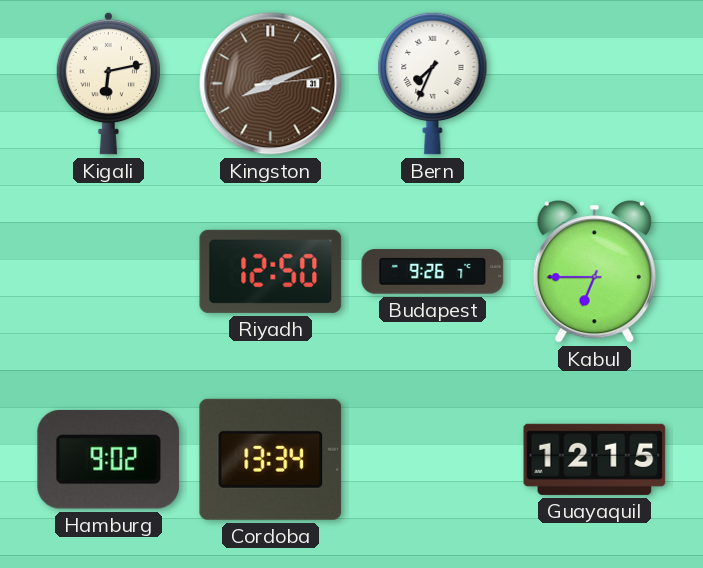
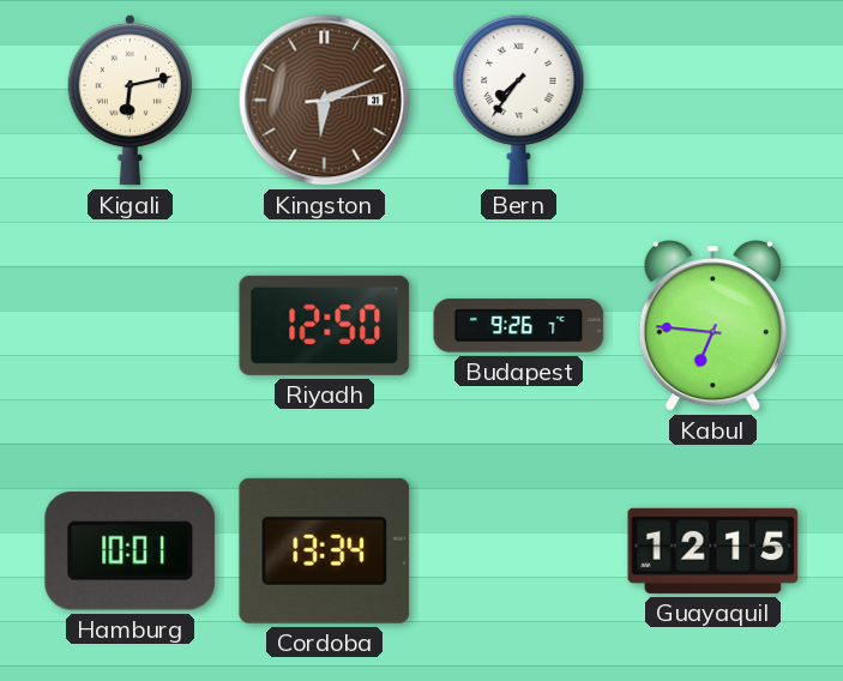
Kingston: 8:11 -> 6:11
Bern: 7:34 -> 7:36
Kabul: 6:45 -> 6:46
Hamburg: 9:02 -> 10:01
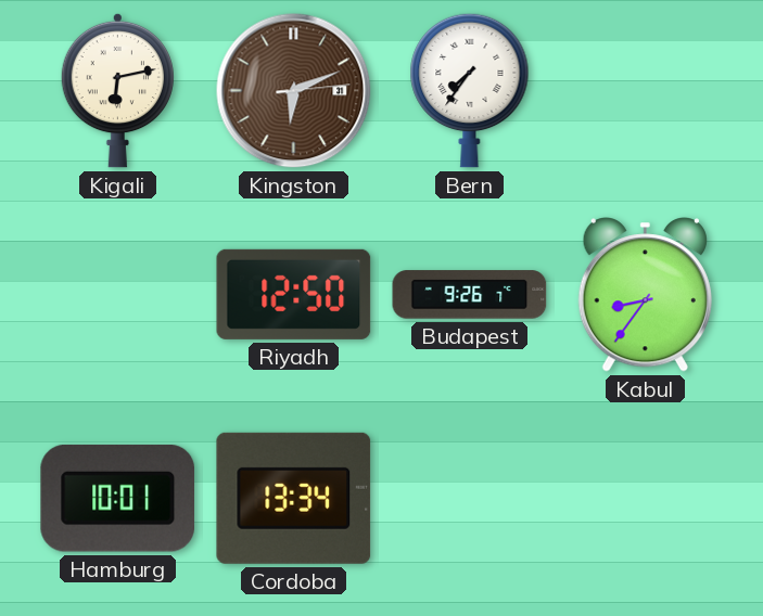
Kabul: 6:46 -> 8:36
Guayaquil: 12:15 -> none
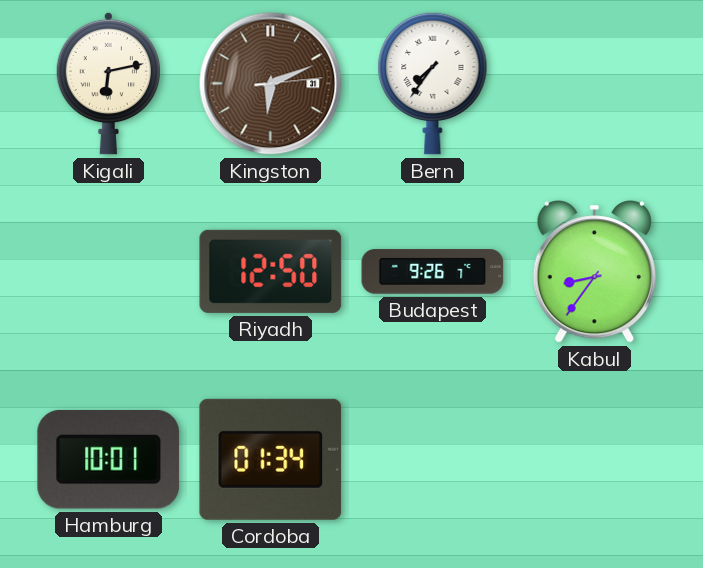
Cordoba: 13:34 -> 01:34
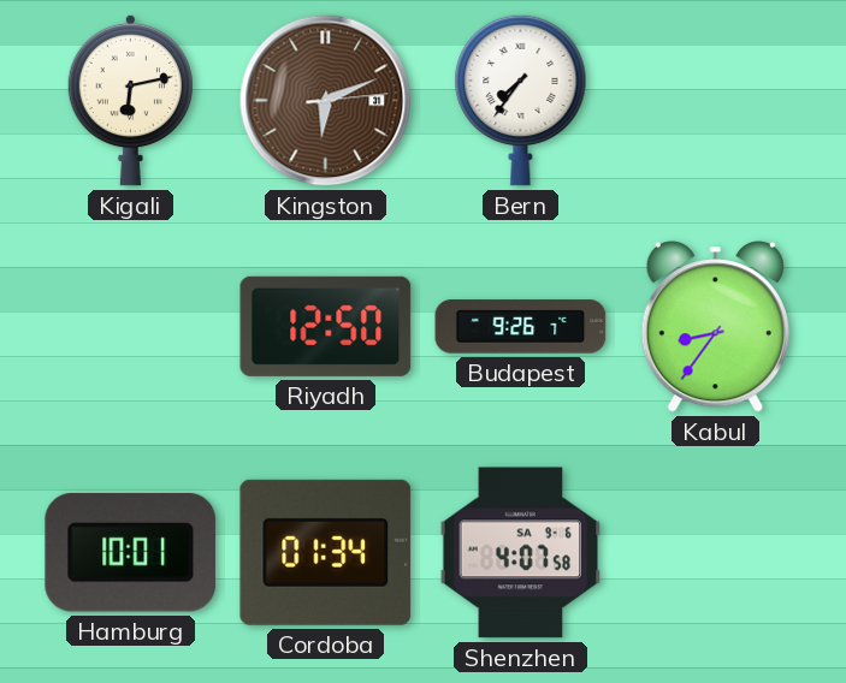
Shenzhen: none -> 4:07
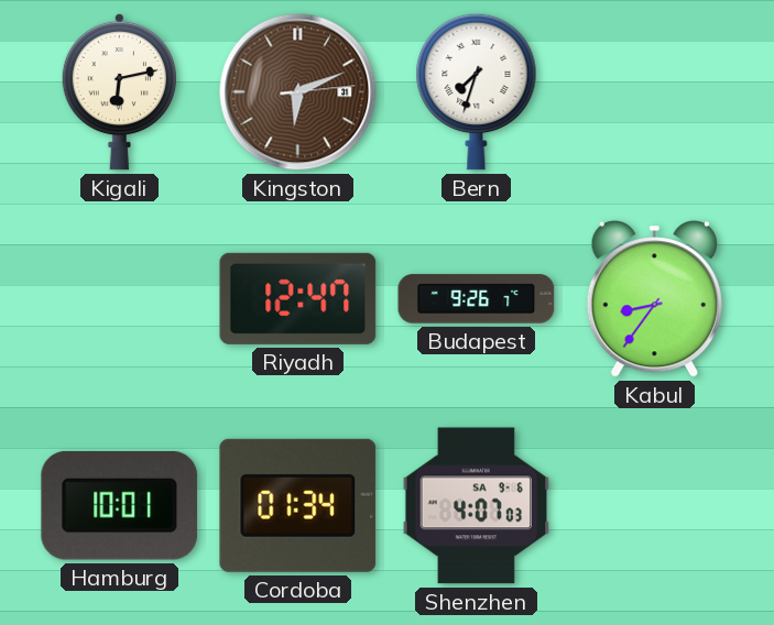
Bern: 7:36 -> 7:33
Riyadh: 12:50 -> 12:47
Shenzhen: 4:07:58 -> 4:07:03
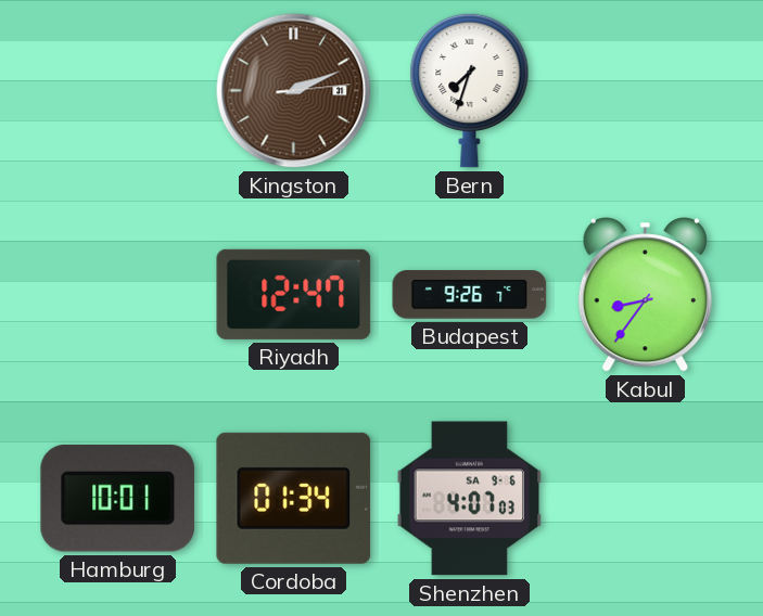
Kigali: 6:13 -> none
Kingston: 6:11 -> 2:11
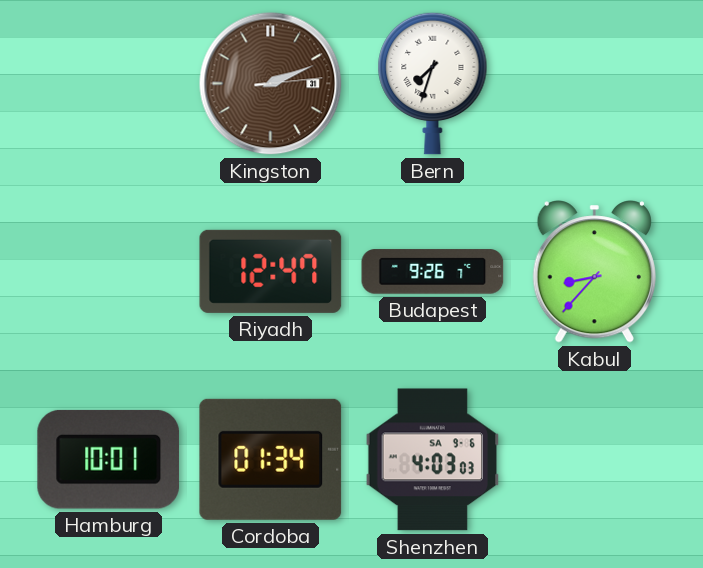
Kabul: 8:36 -> 8:37
Shenzhen: 4:07 -> 4:03
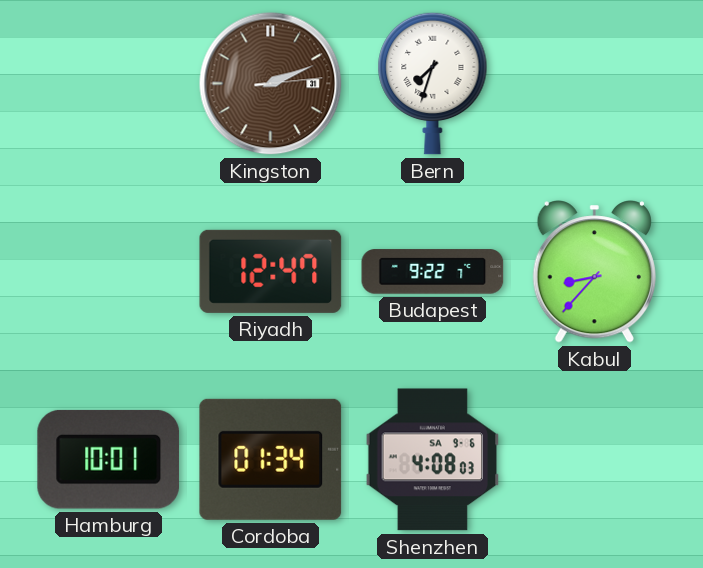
Budapest: 9:26 -> 9:22
Shenzhen: 4:03 -> 4:08
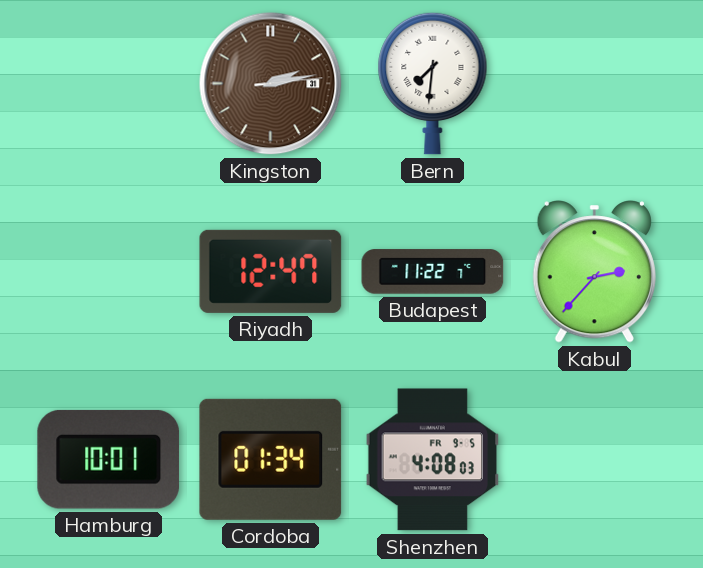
Kingston: 2:11 -> 2:13
Bern: 7:33 -> 7:31
Budapest: 9:22 -> 11:22
Kabul: 8:37 -> 2:37
Shenzhen date: SA 9-6 -> FR 9-5
